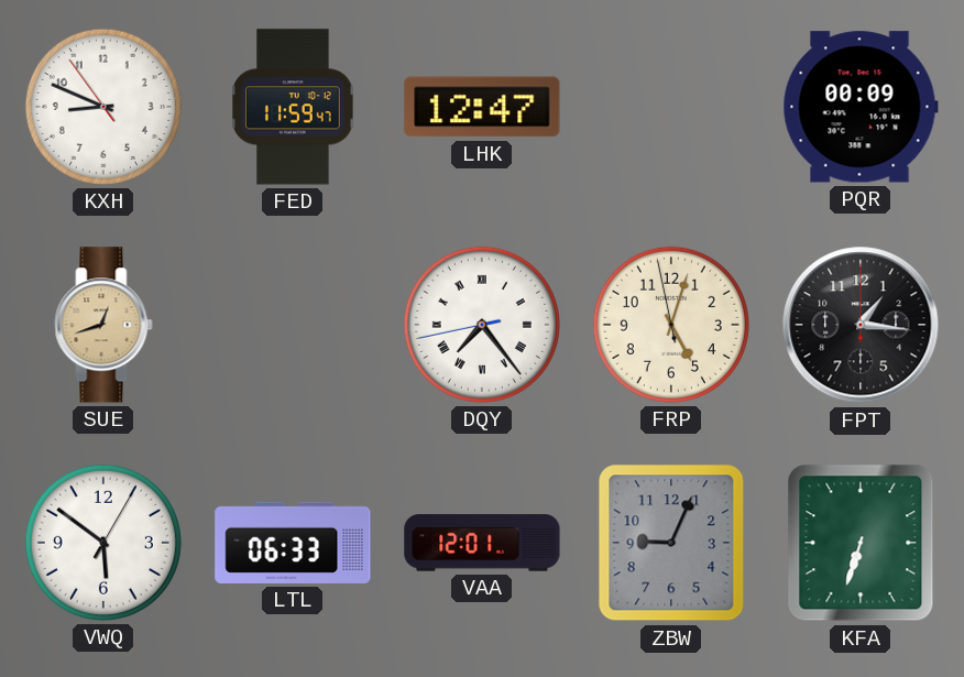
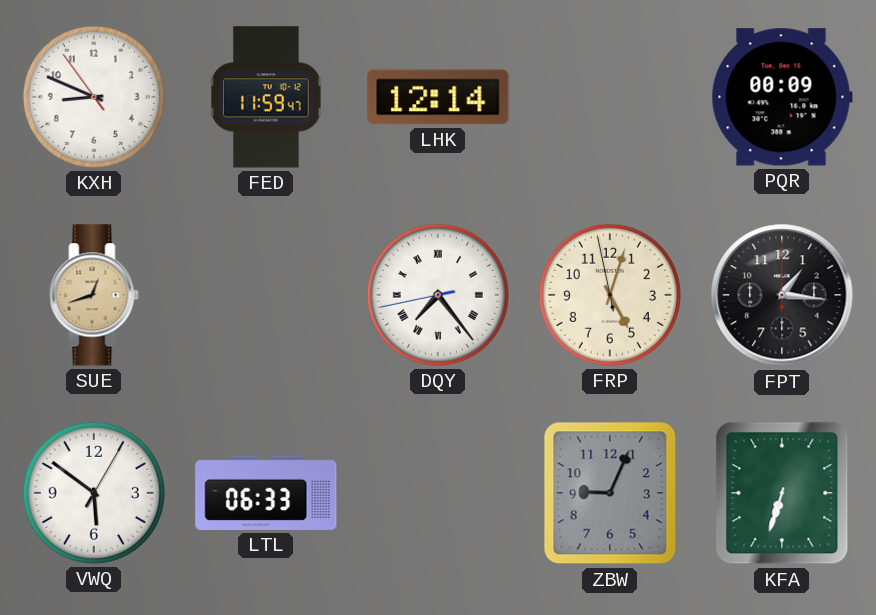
LHK: 12:47 -> 12:14
VAA: 12:01 -> none
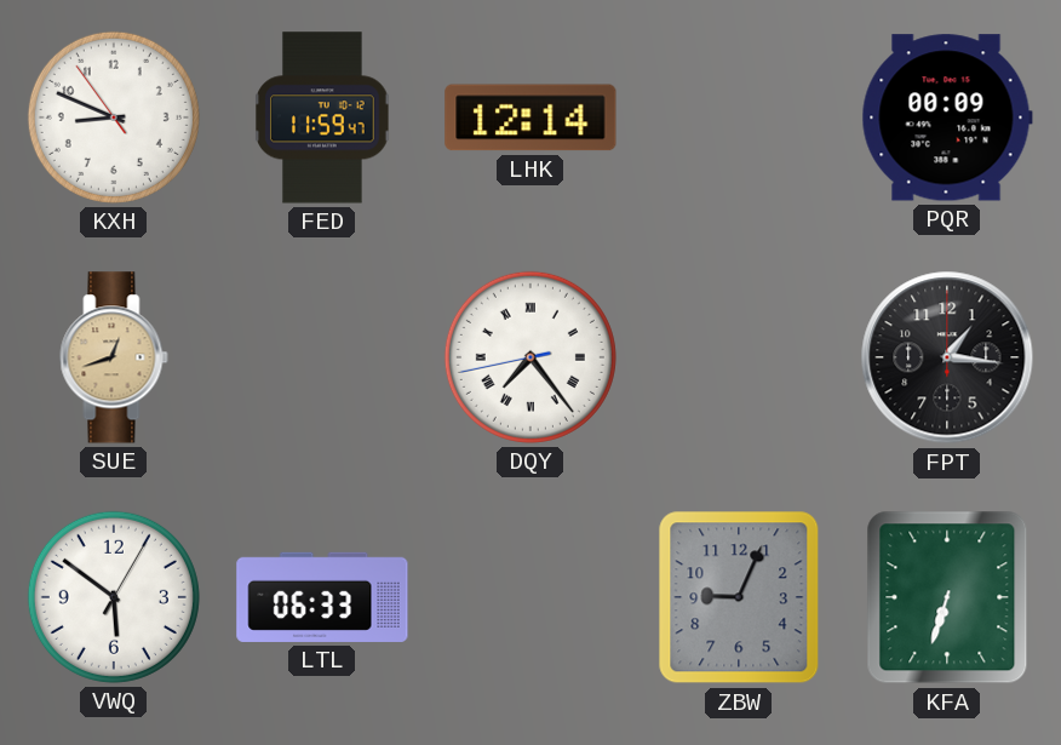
FRP: 5:02 -> none
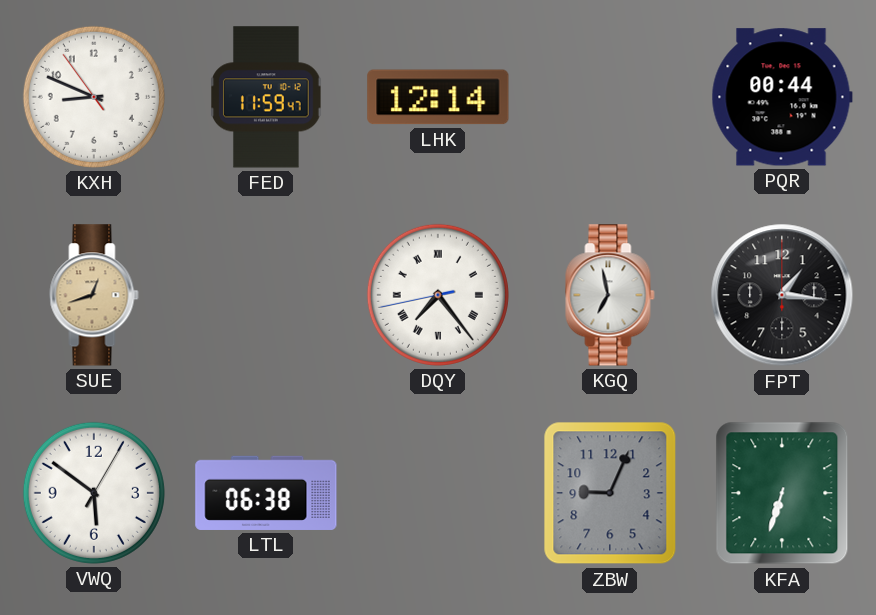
PQR: 00:09 -> 00:44
KGQ: none -> 6:58
LTL: 06:33 -> 06:38
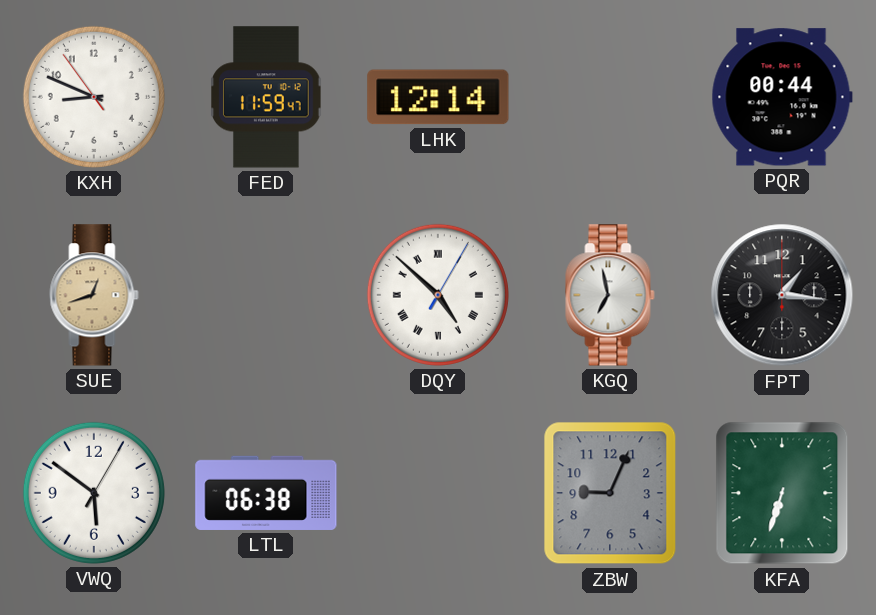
DQY: 7:23 -> 4:52
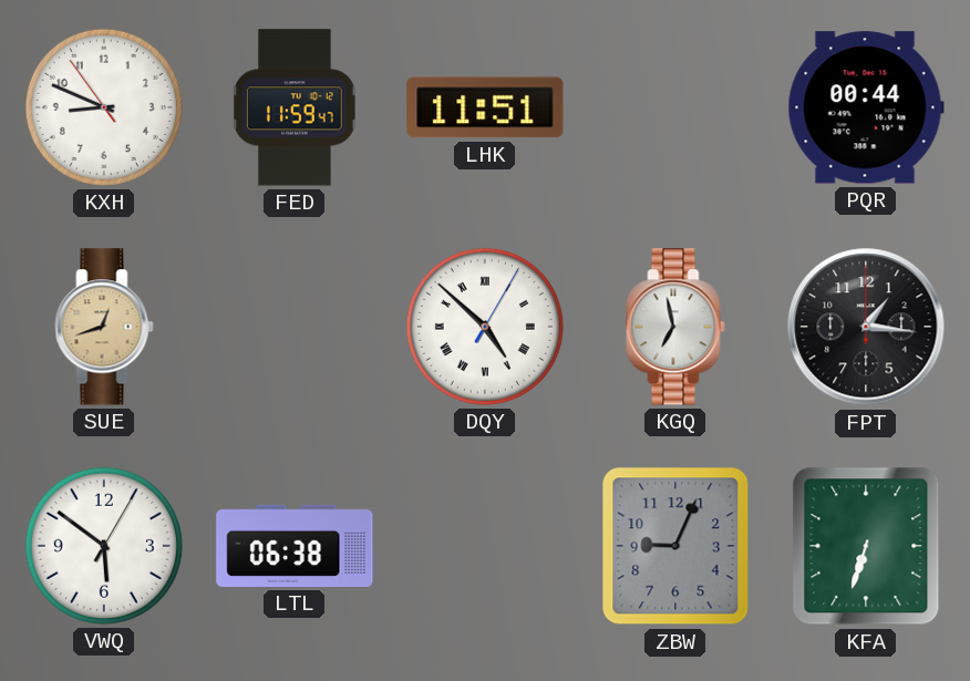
LHK: 12:14 -> 11:51
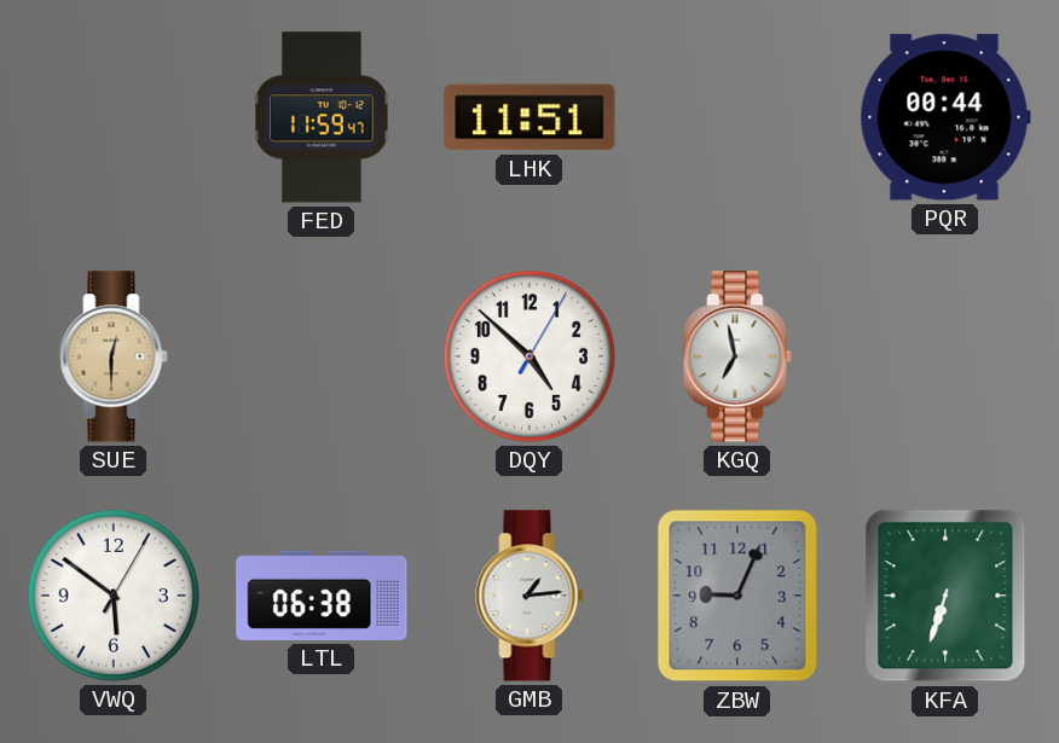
KXH: 8:48 -> none
SUE: 12:42 -> 12:30
DQY numerals: Roman -> Arabic
FPT: 1:16 -> none
GMB: none -> 1:14
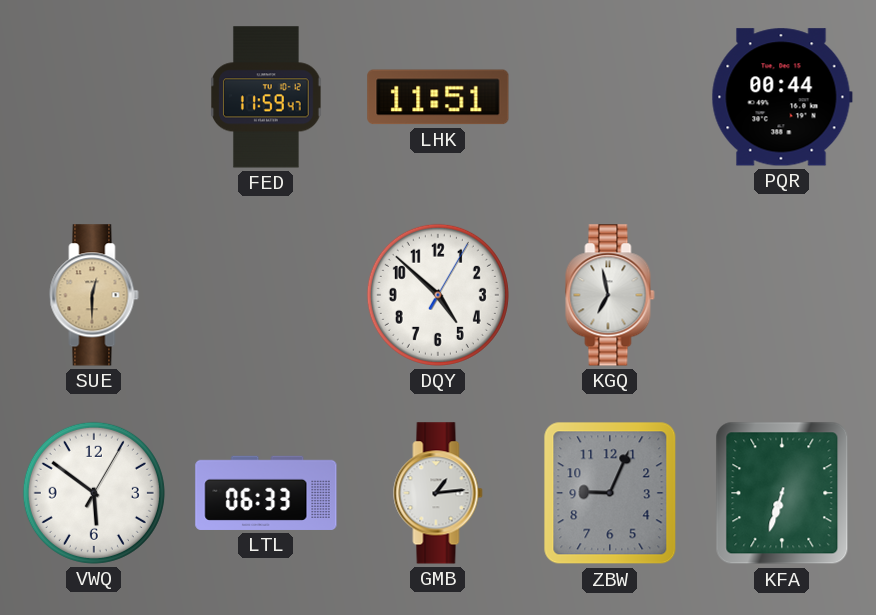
LTL: 06:38 -> 06:33
